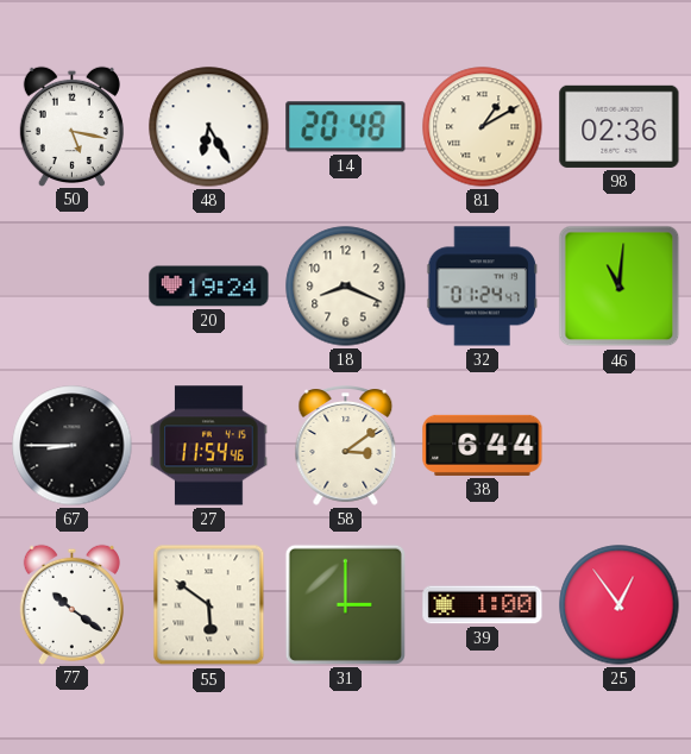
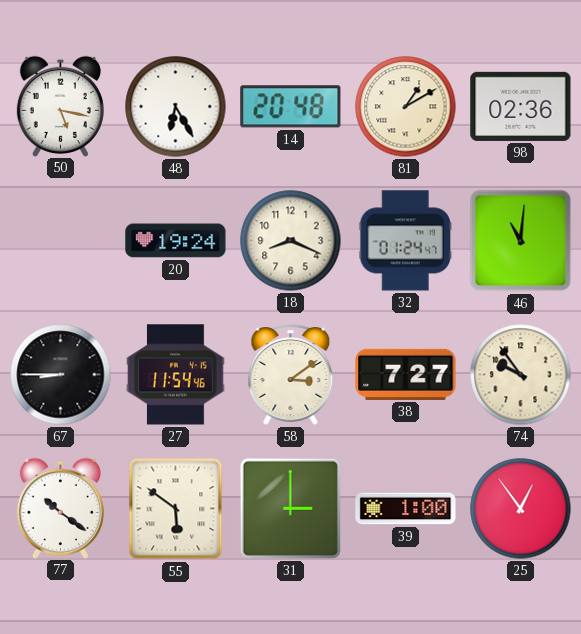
38: 6:44 -> 7:27
74: none -> 9:54
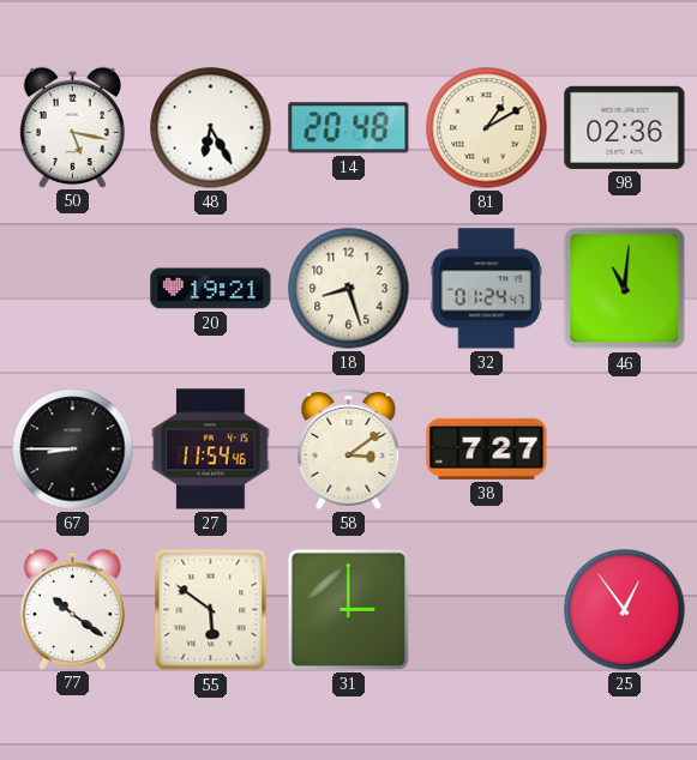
20: 19:24 -> 19:21
18: 8:19 -> 8:27
74: 9:54 -> none
39: 1:00 -> none
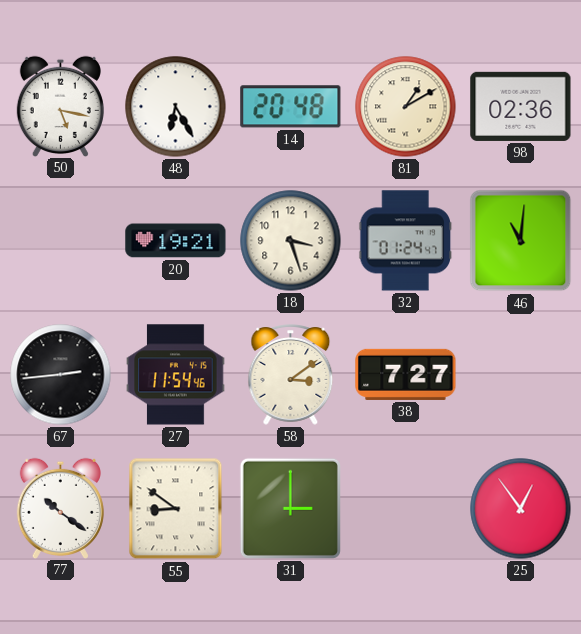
18: 8:27 -> 3:27
67: 8:45 -> 2:44
55: 5:51 -> 8:51
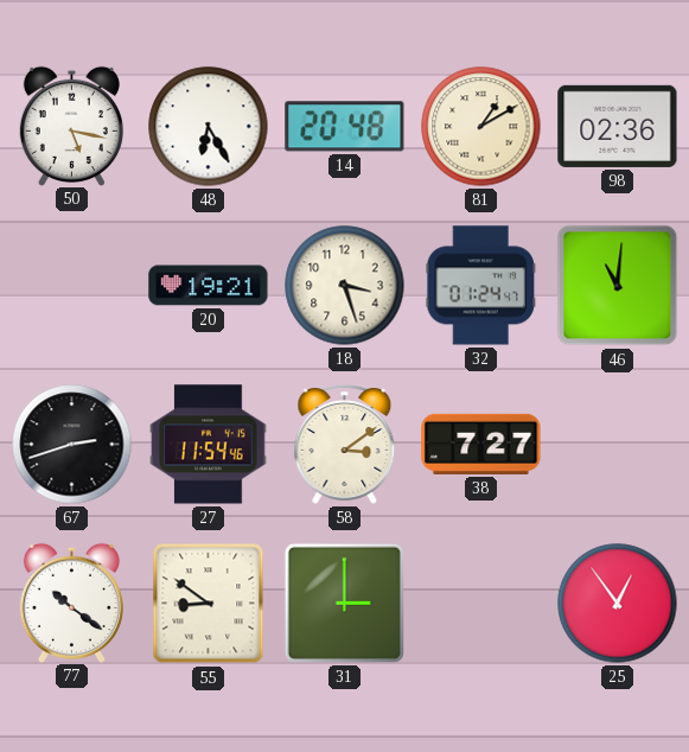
67: 2:44 -> 2:42
